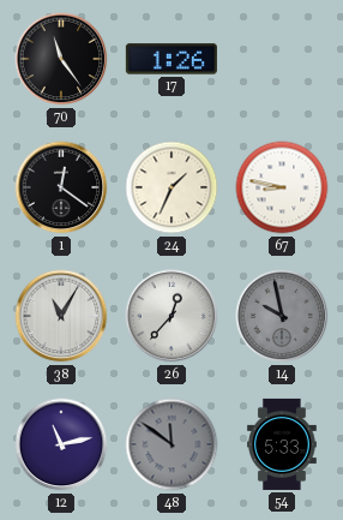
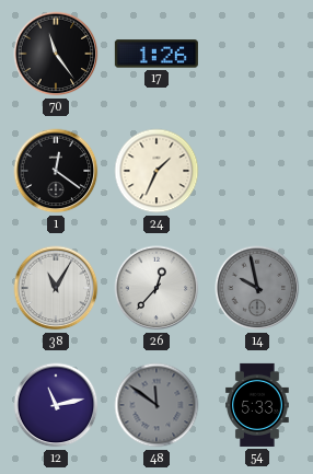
67: 8:47 -> none
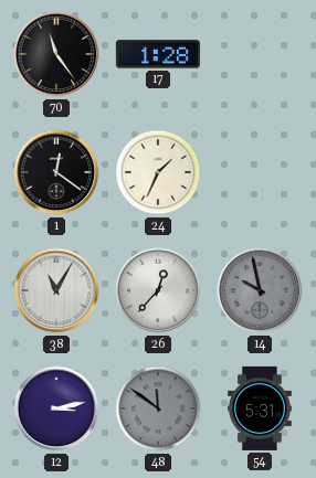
17: 1:26 -> 1:28
12: 11:13 -> 3:13
54: 5:33 -> 5:31
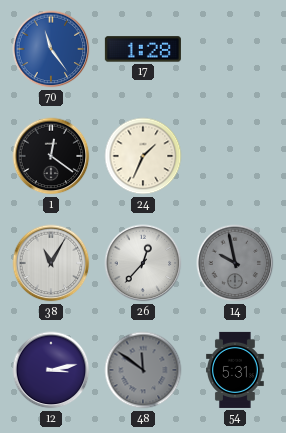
70 dial: black -> blue
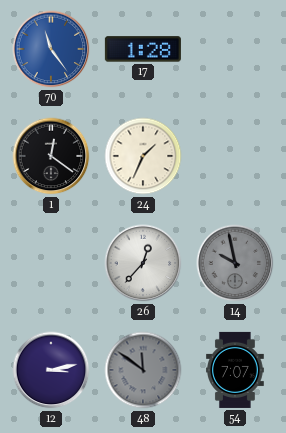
38: 11:05 -> none
54: 5:31 -> 7:07
